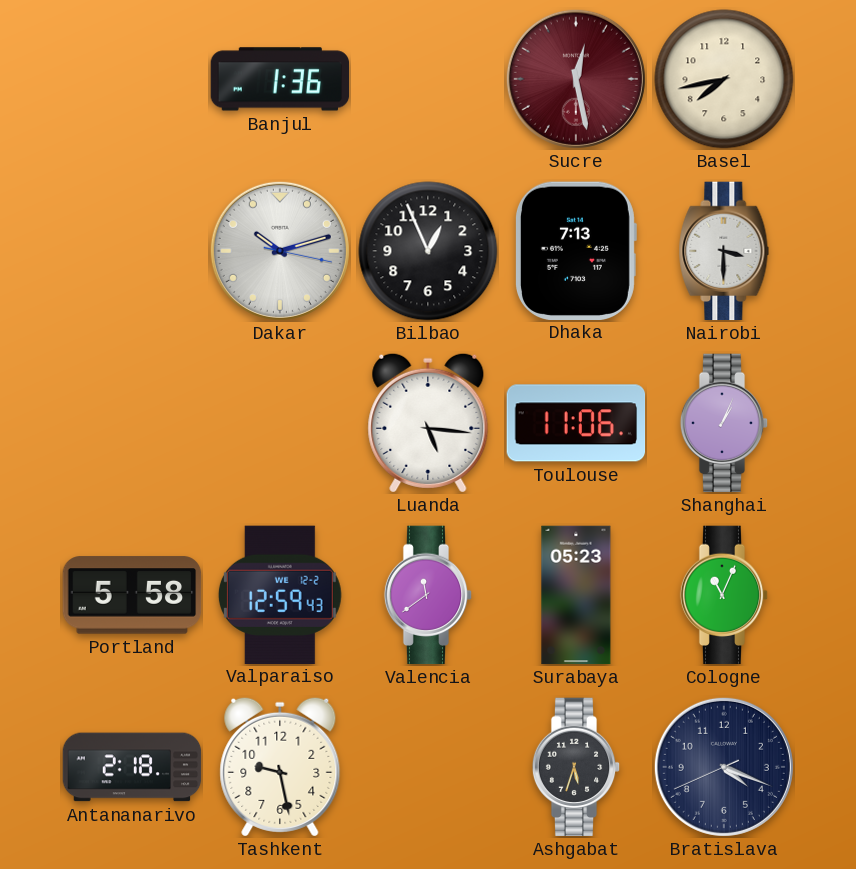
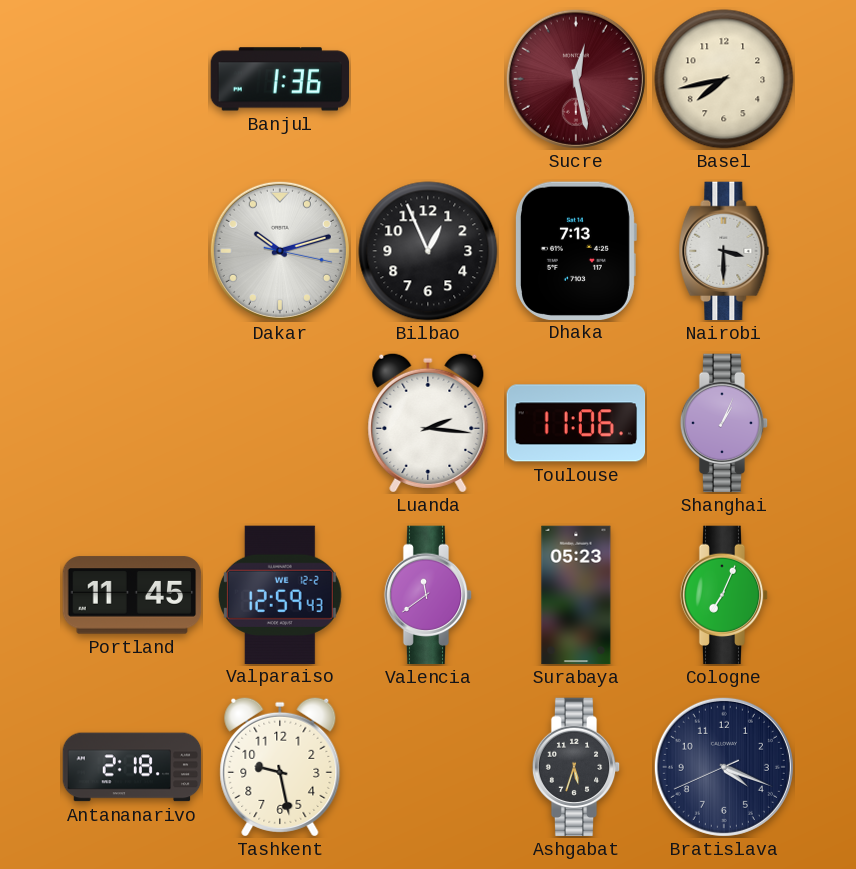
Luanda: 5:16 -> 2:16
Portland: 5:58 -> 11:45
Cologne: 11:04 -> 7:04
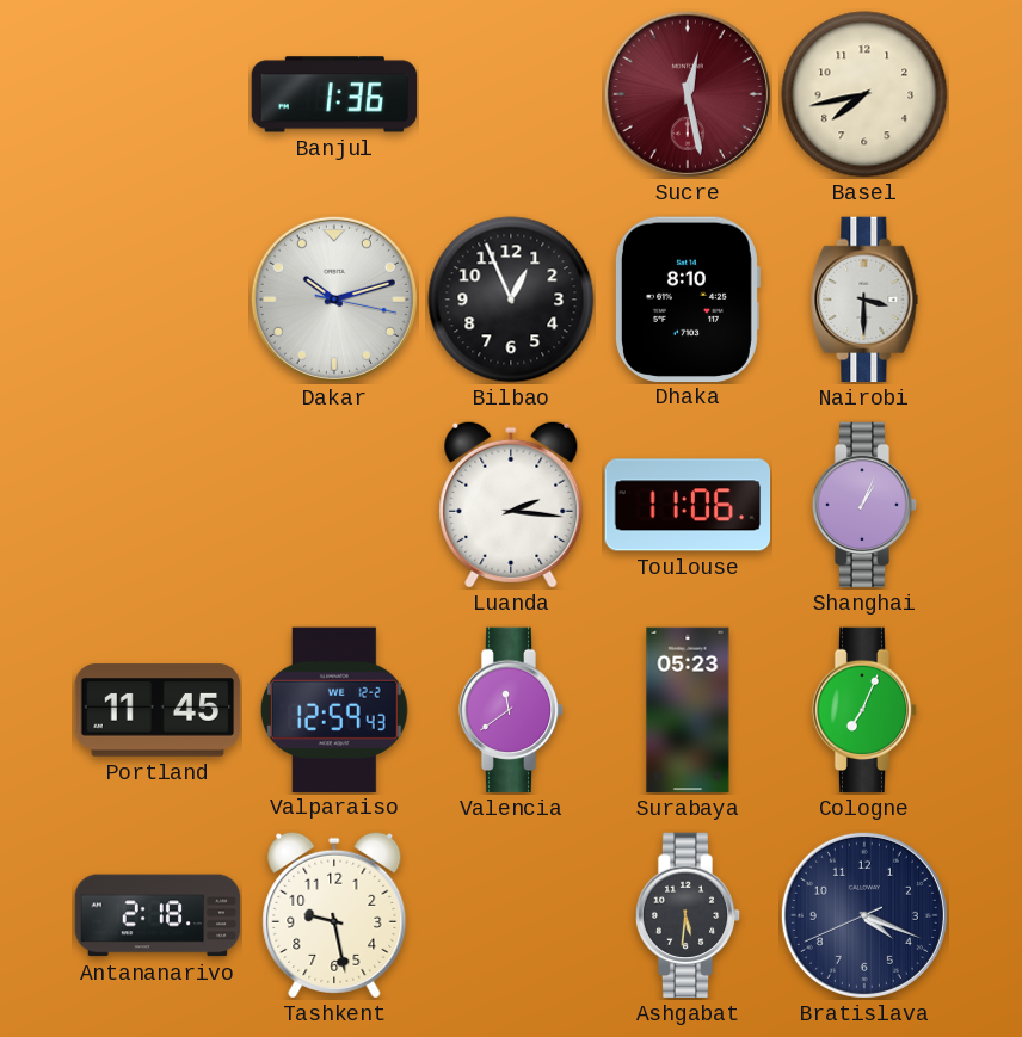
Dhaka: 7:13 -> 8:10
Ashgabat: 5:33 -> 5:31
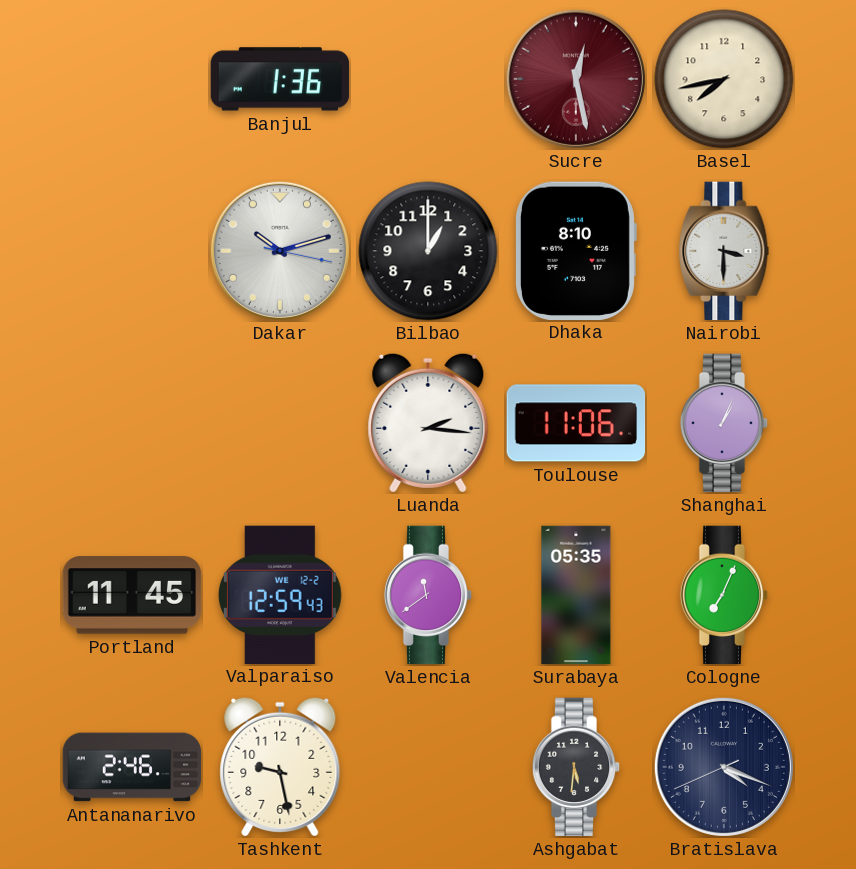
Bilbao: 12:56 -> 1:00
Surabaya: 05:23 -> 05:35
Antananarivo: 2:18 -> 2:46
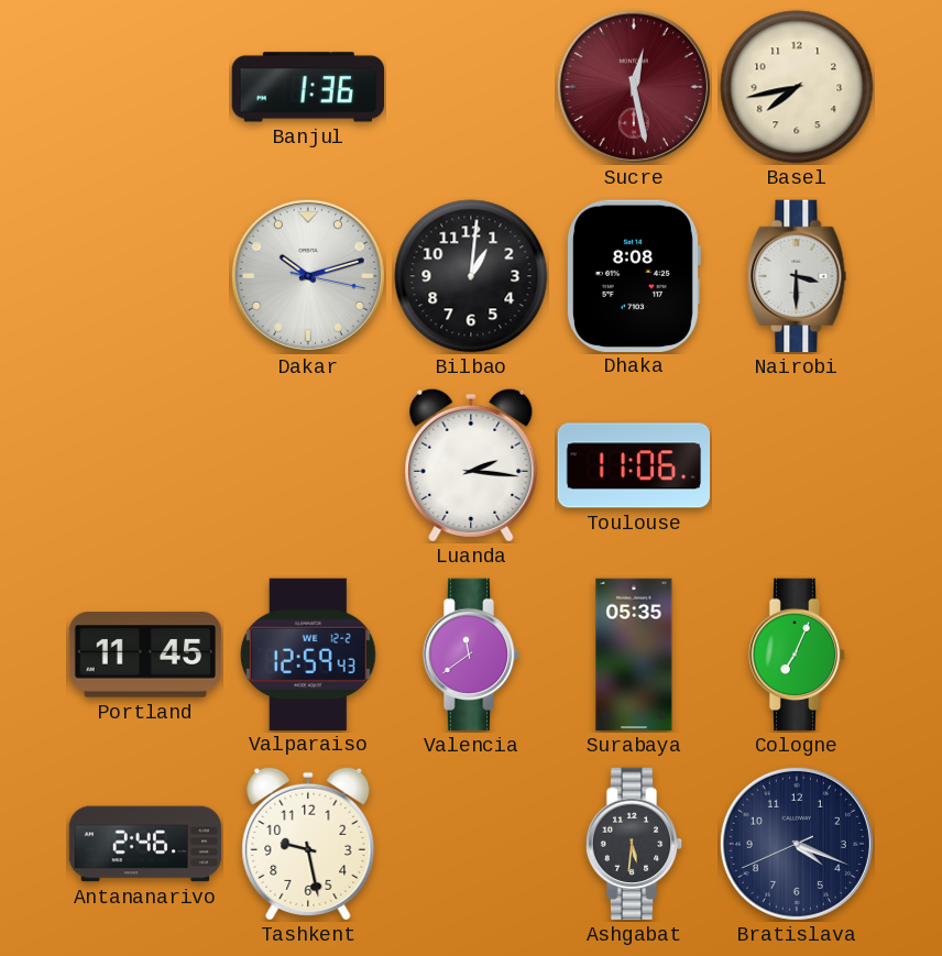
Bilbao: 1:00 -> 1:01
Dhaka: 8:10 -> 8:08
Shanghai: 1:04 -> none
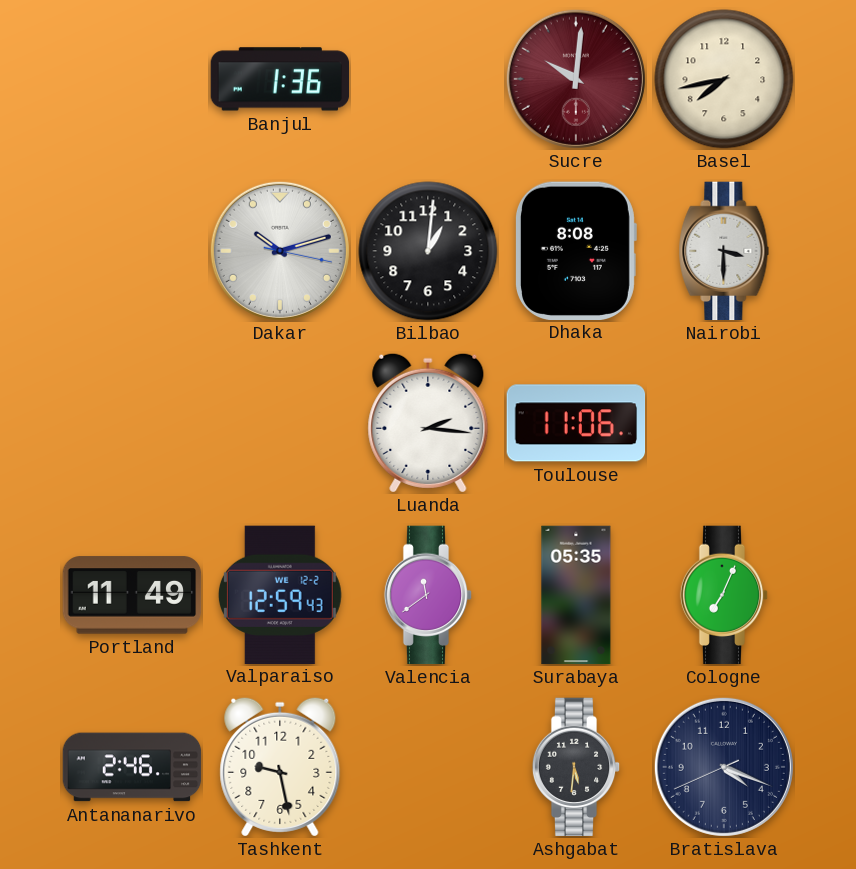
Sucre: 12:28 -> 10:01
Portland: 11:45 -> 11:49
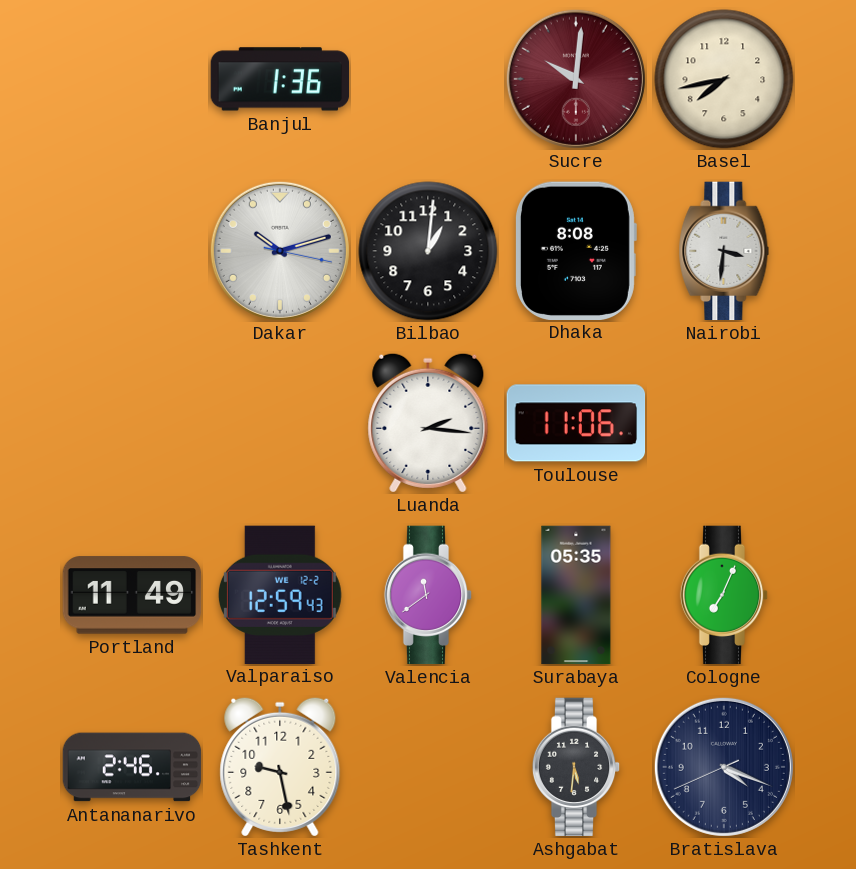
Nairobi: 3:30 -> 3:31
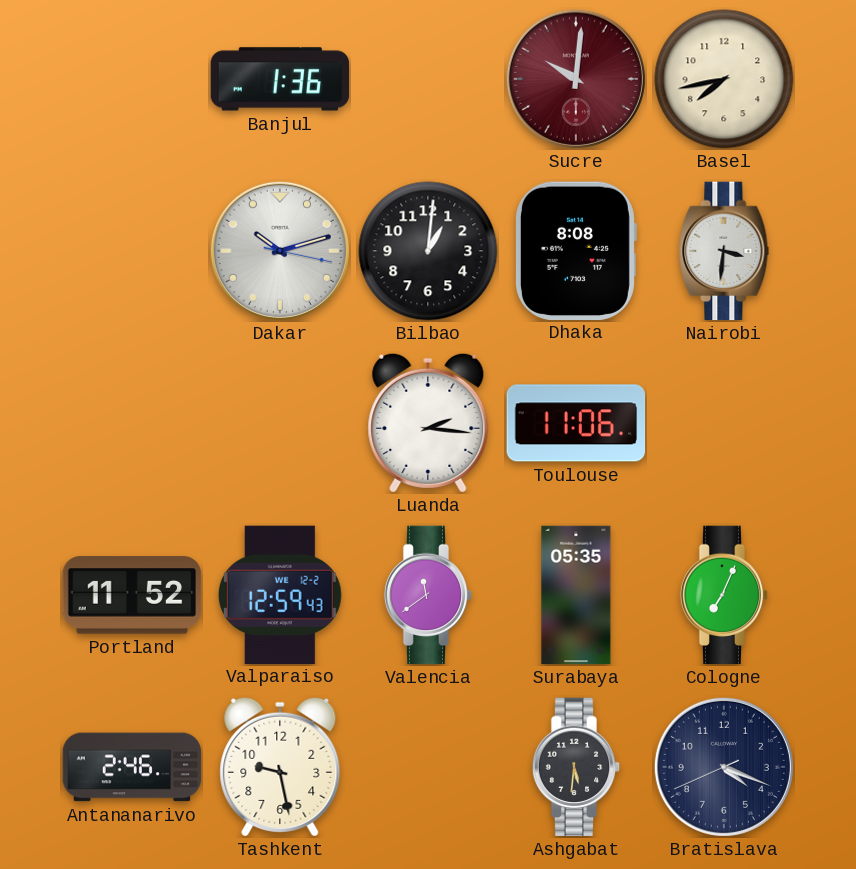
Portland: 11:49 -> 11:52
